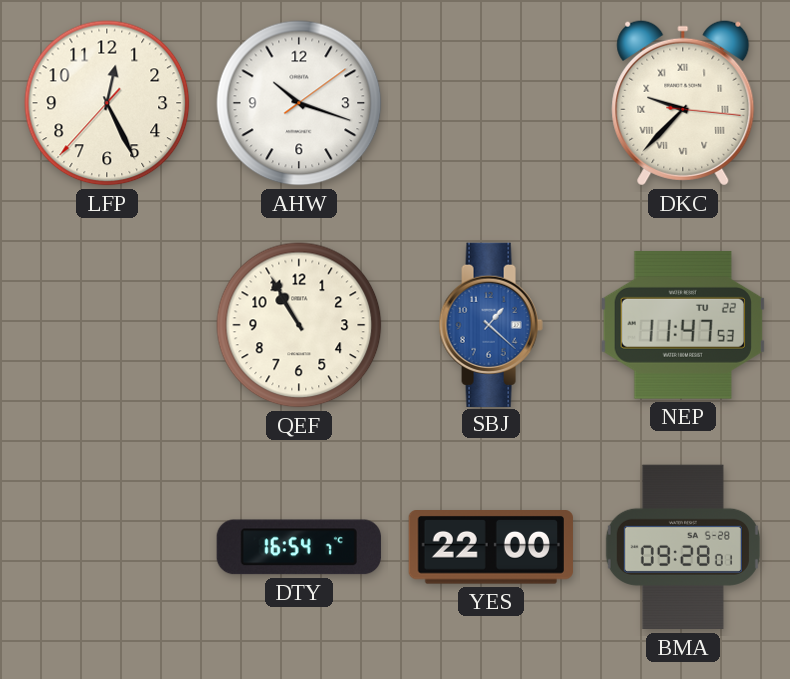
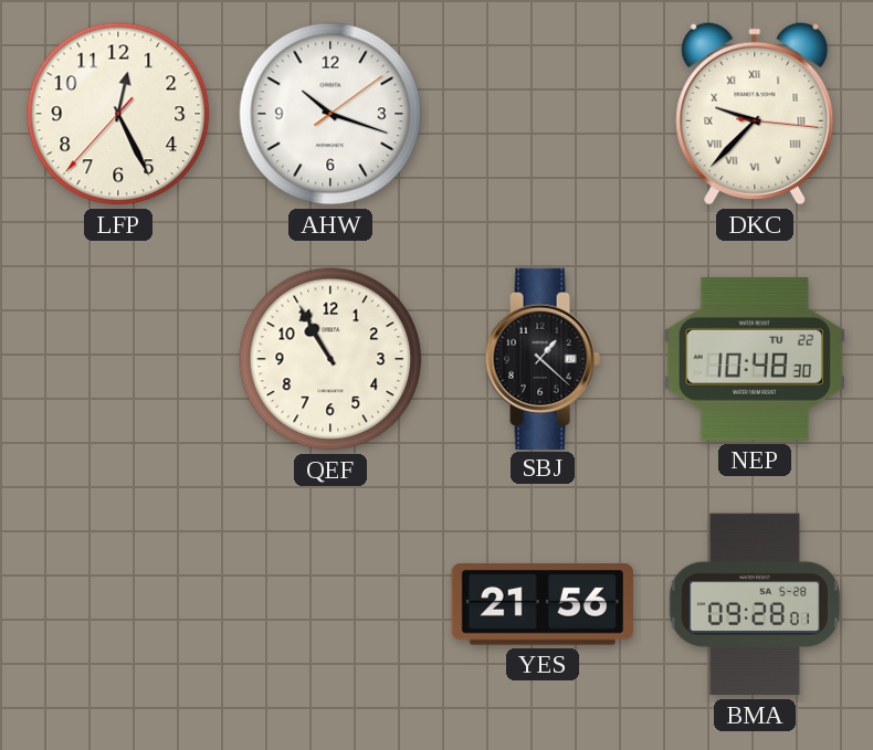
SBJ dial: blue -> black
NEP: 11:47 -> 10:48
DTY: 16:54 -> none
YES: 22:00 -> 21:56
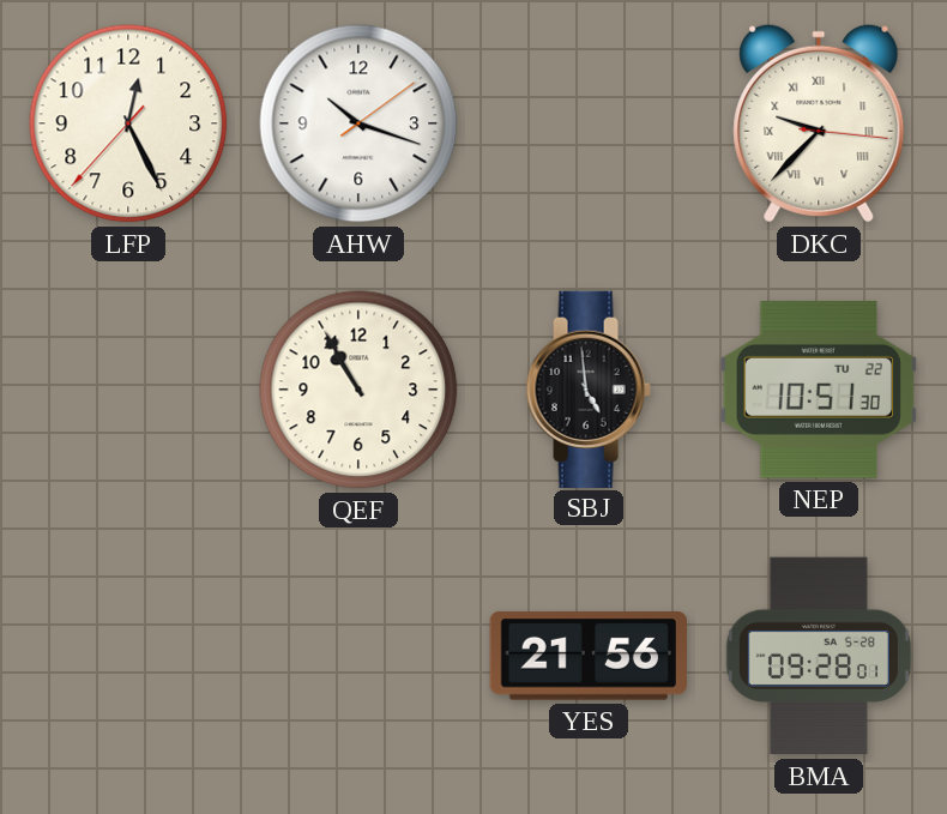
SBJ: 1:22 -> 4:59
NEP: 10:48 -> 10:51
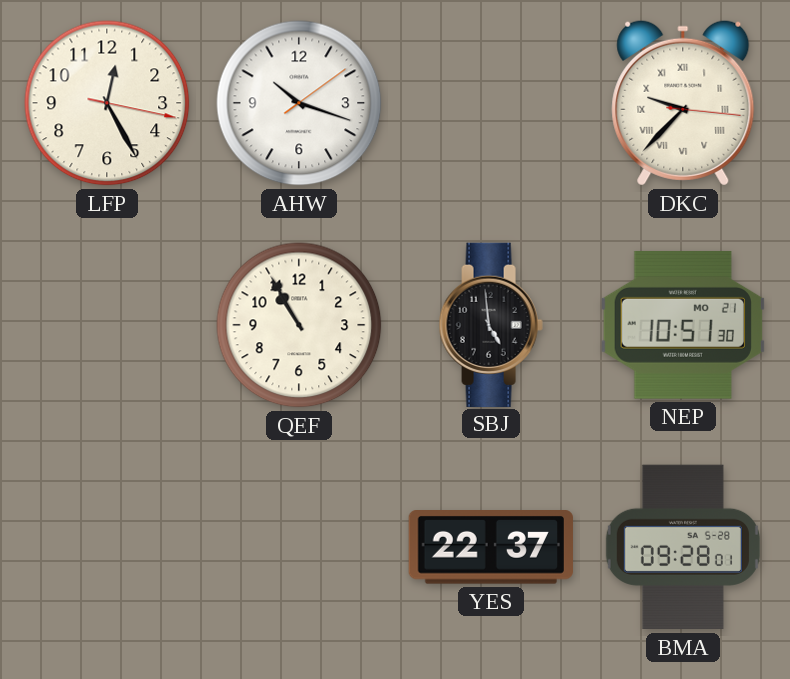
LFP: 12:25:37 -> 12:25:17
NEP date: TU 22 -> MO 21
YES: 21:56 -> 22:37
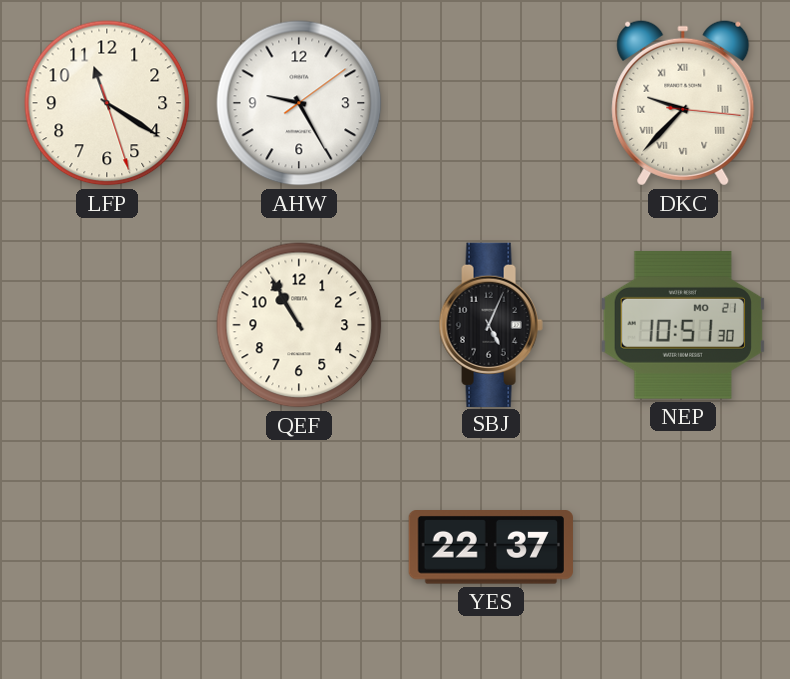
LFP: 12:25 -> 11:20
AHW: 10:18 -> 9:25
SBJ: 4:59 -> 5:04
BMA: 09:28 -> none
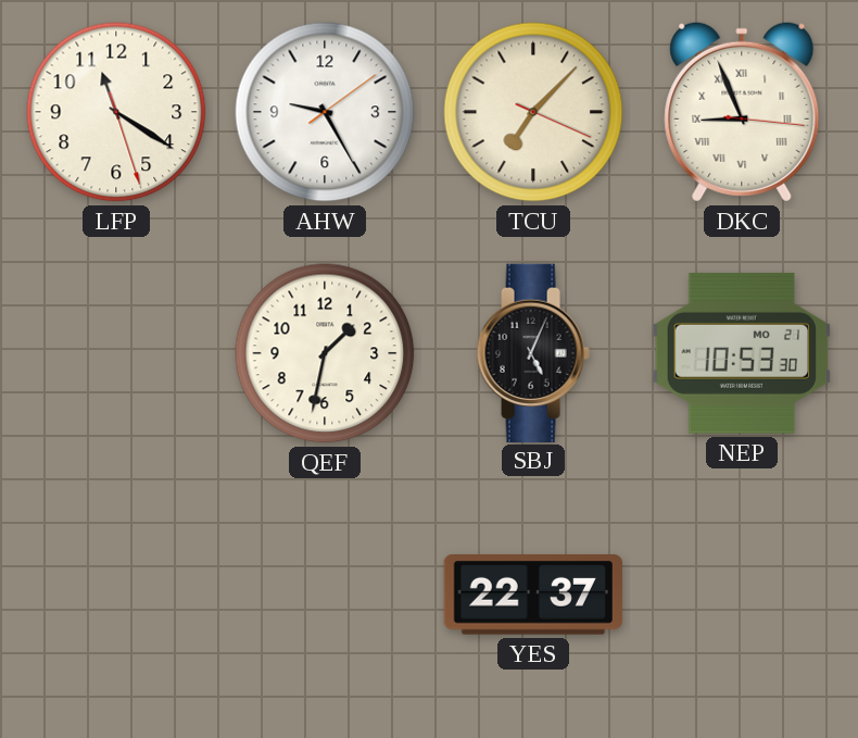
TCU: none -> 7:07
DKC: 9:37 -> 8:56
QEF: 10:55 -> 1:32
NEP: 10:51 -> 10:53
